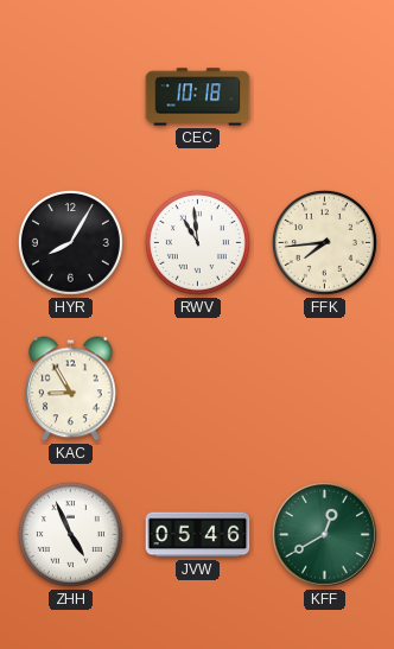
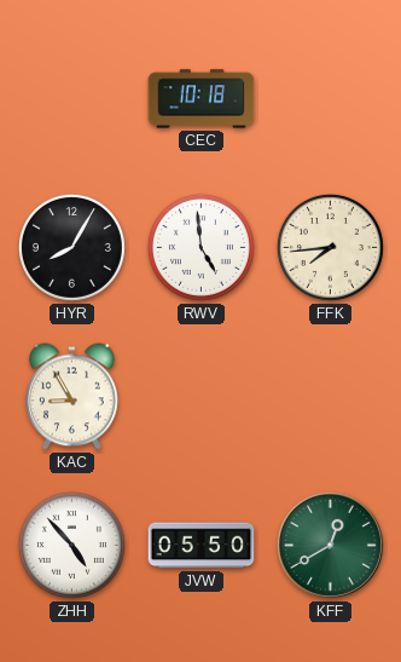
RWV: 10:59 -> 4:59
ZHH: 4:56 -> 4:53
JVW: 05:46 -> 05:50
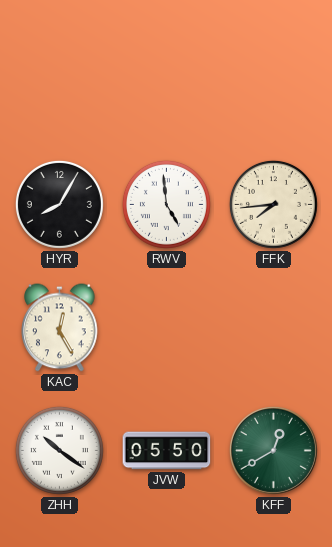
CEC: 10:18 -> none
KAC: 8:55 -> 12:25
ZHH: 4:53 -> 10:21
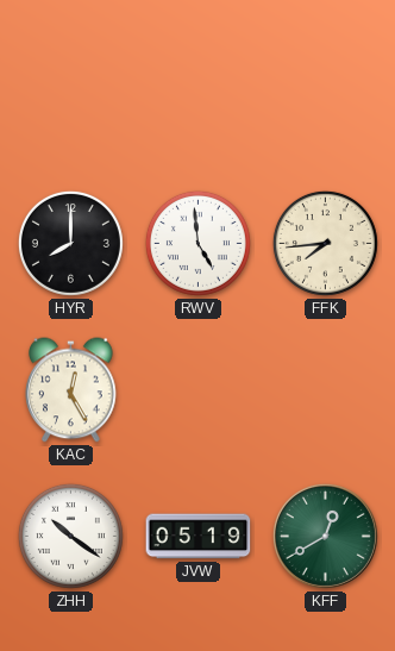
HYR: 8:05 -> 8:00
JVW: 05:50 -> 05:19
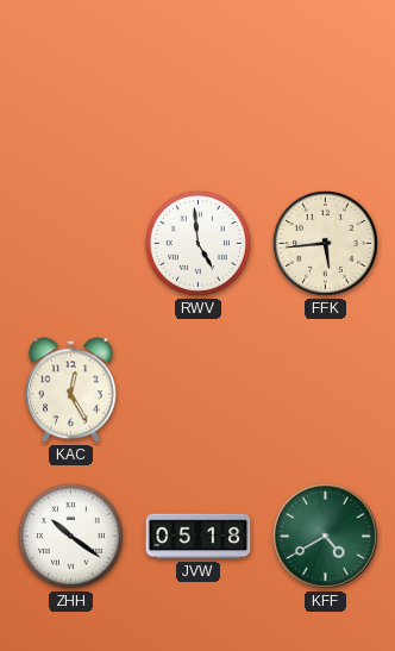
HYR: 8:00 -> none
FFK: 7:44 -> 5:44
JVW: 05:19 -> 05:18
KFF: 12:40 -> 4:40
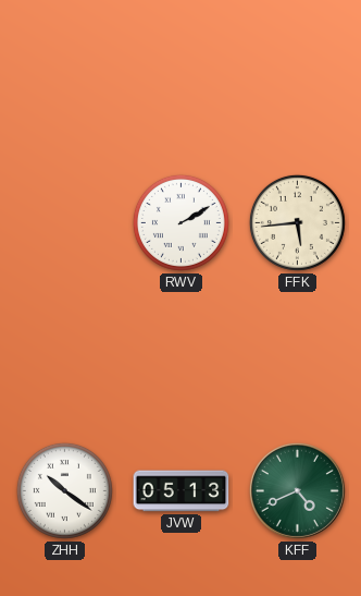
RWV: 4:59 -> 2:10
KAC: 12:25 -> none
JVW: 05:18 -> 05:13
KFF: 4:40 -> 4:41
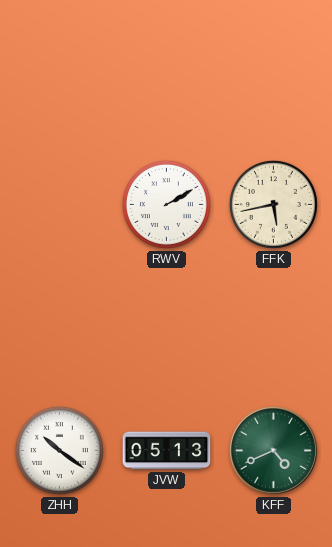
FFK: 5:44 -> 5:43
